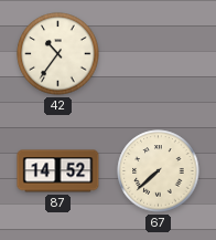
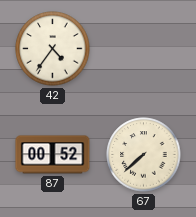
42: 10:36 -> 4:36
87: 14:52 -> 00:52
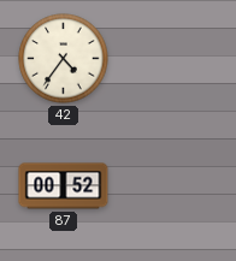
67: 7:38 -> none
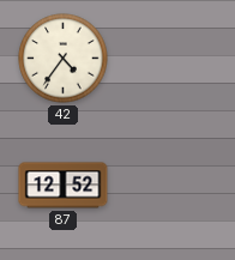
87: 00:52 -> 12:52
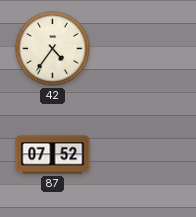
87: 12:52 -> 07:52
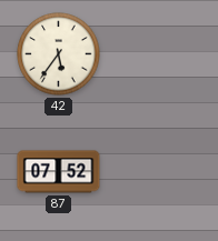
42: 4:36 -> 5:36
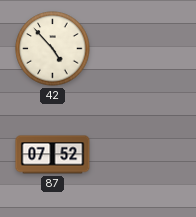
42: 5:36 -> 4:53
